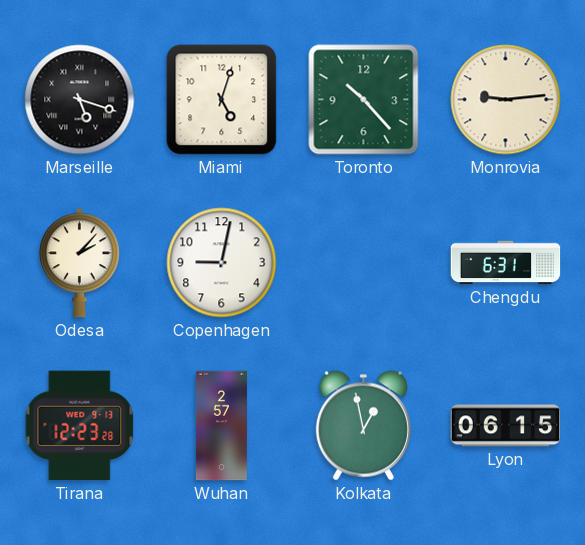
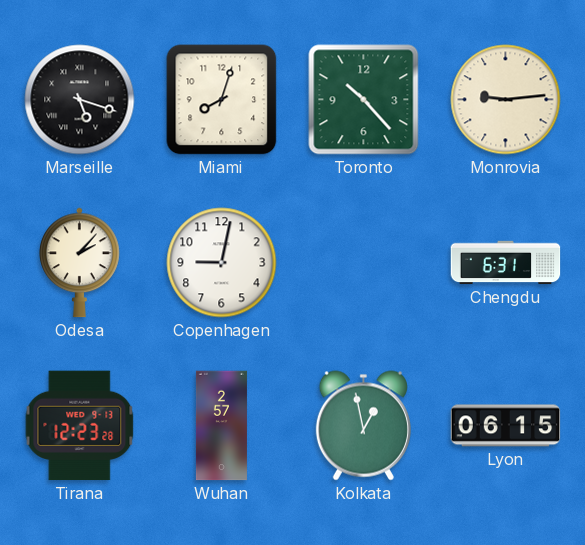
Miami: 5:03 -> 8:03
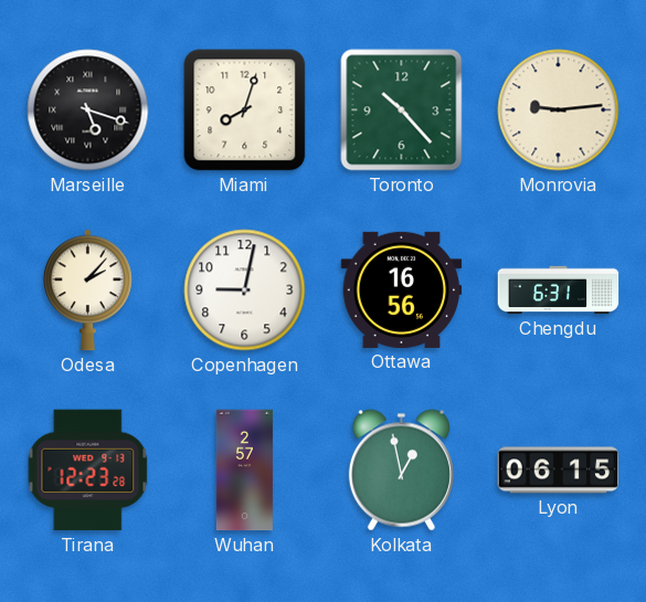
Ottawa: none -> 16:56
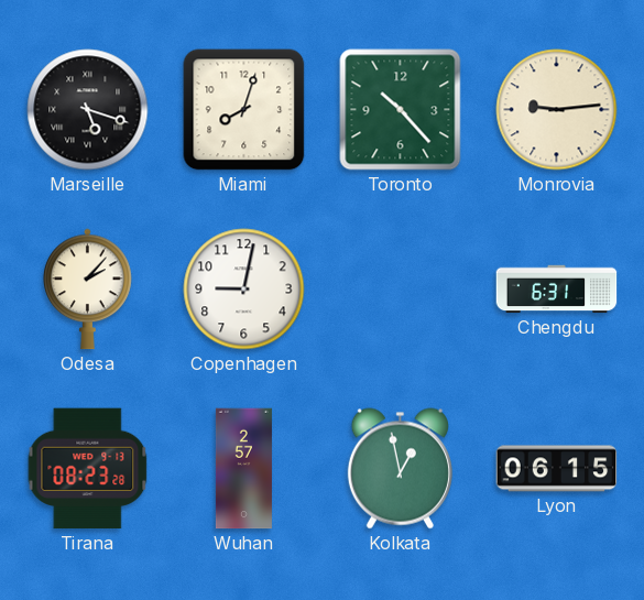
Ottawa: 16:56 -> none
Tirana: 12:23 -> 08:23
